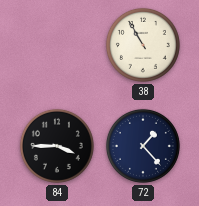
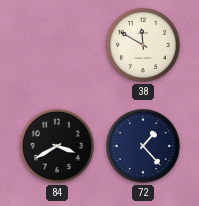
38: 10:55 -> 11:50
84: 3:45 -> 3:40
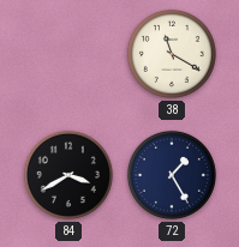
38: 11:50 -> 11:20
72: 1:23 -> 1:25
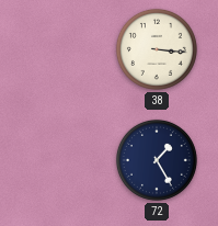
38: 11:20 -> 3:16
84: 3:40 -> none
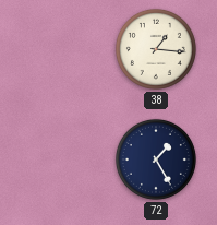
38: 3:16 -> 1:16
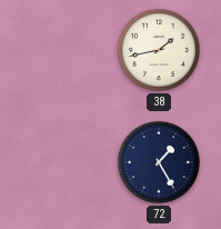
38: 1:16 -> 1:43
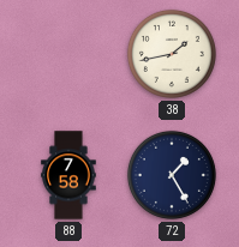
88: none -> 7:58
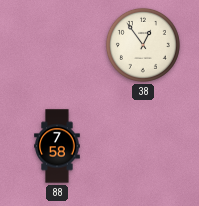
38: 1:43 -> 12:54
72: 1:25 -> none
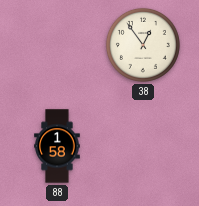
88: 7:58 -> 1:58
